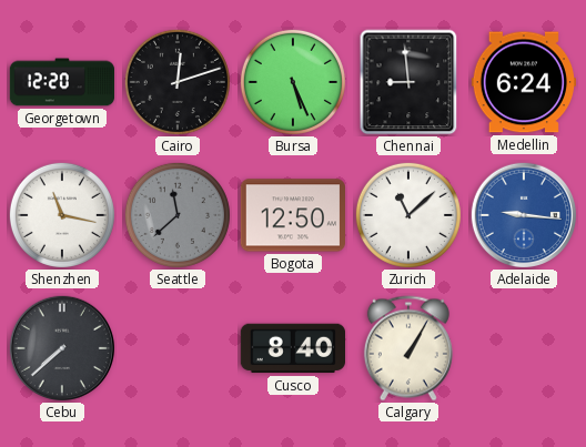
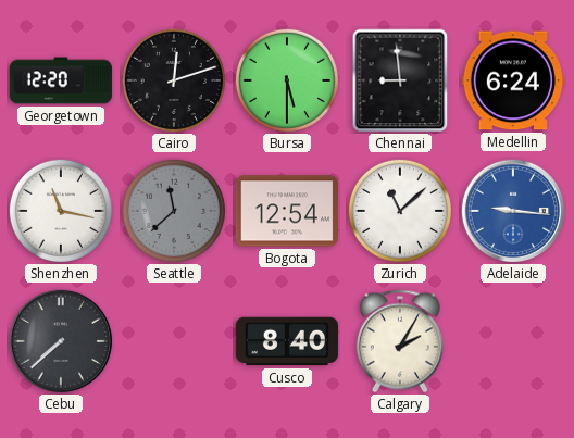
Bursa: 5:26 -> 5:30
Bogota: 12:50 -> 12:54
Calgary: 1:05 -> 2:05
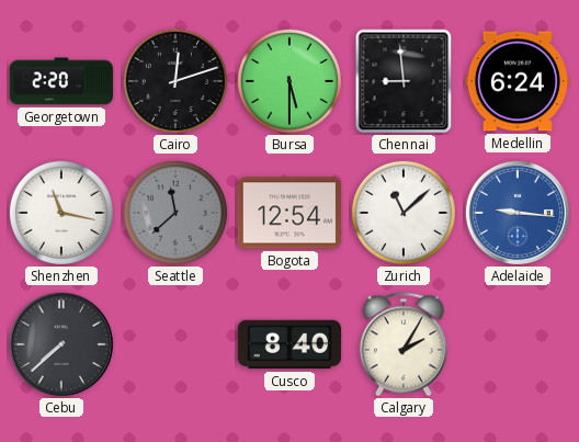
Georgetown: 12:20 -> 2:20
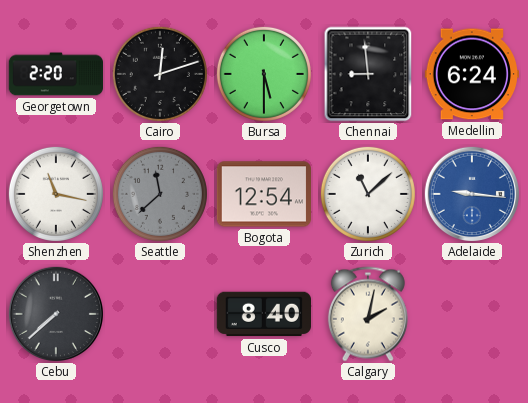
Calgary: 2:05 -> 2:02
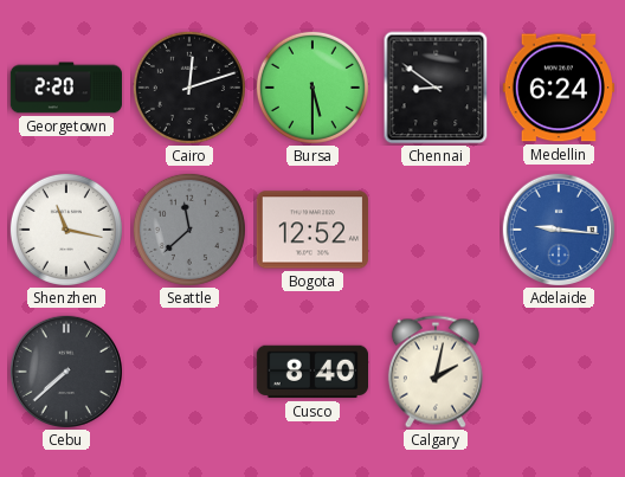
Chennai: 8:59 -> 8:51
Bogota: 12:54 -> 12:52
Zurich: 11:08 -> none
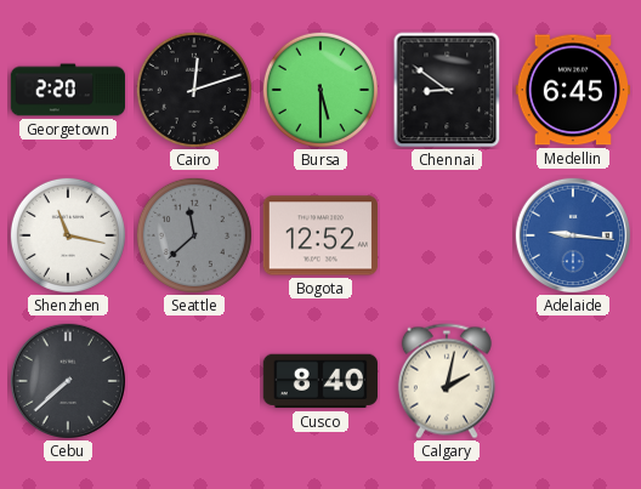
Medellin: 6:24 -> 6:45
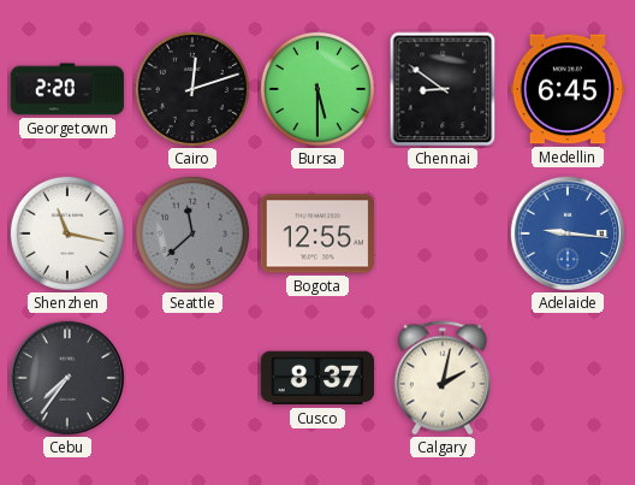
Bogota: 12:52 -> 12:55
Cebu: 7:38 -> 7:36
Cusco: 8:40 -> 8:37
